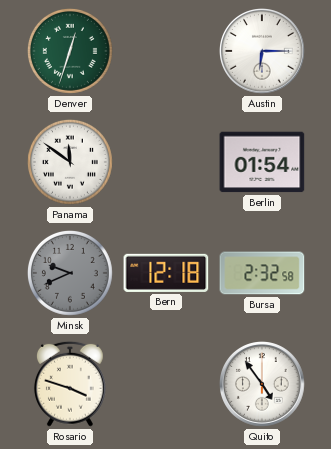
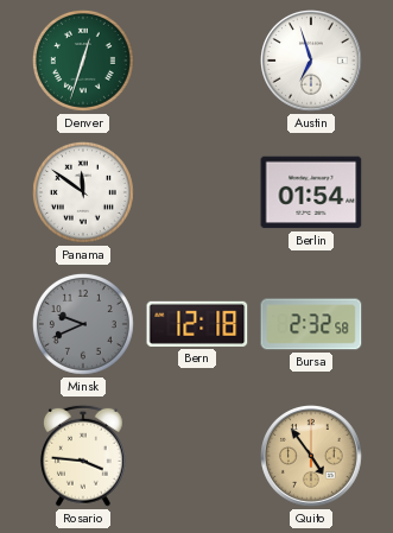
Austin: 6:15 -> 6:57
Rosario: 3:48 -> 3:46
Quito dial: white -> champagne
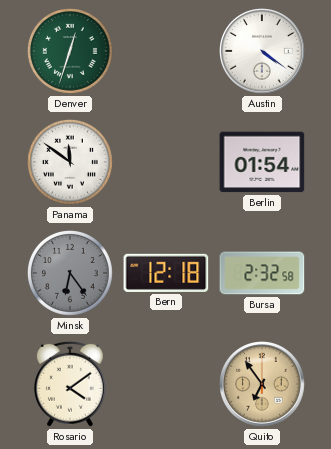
Austin: 6:57 -> 4:21
Minsk: 9:41 -> 6:24
Rosario: 3:46 -> 4:09
Quito: 4:54 -> 6:54
